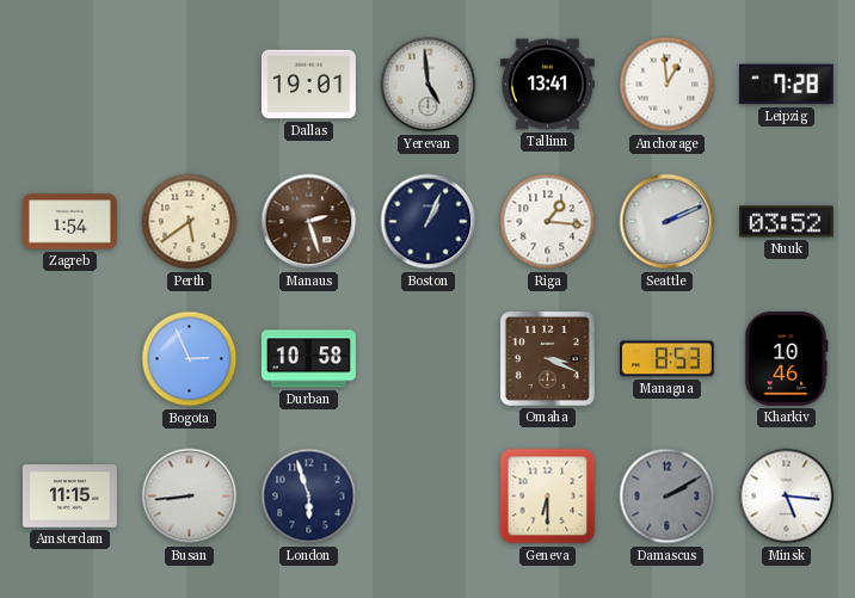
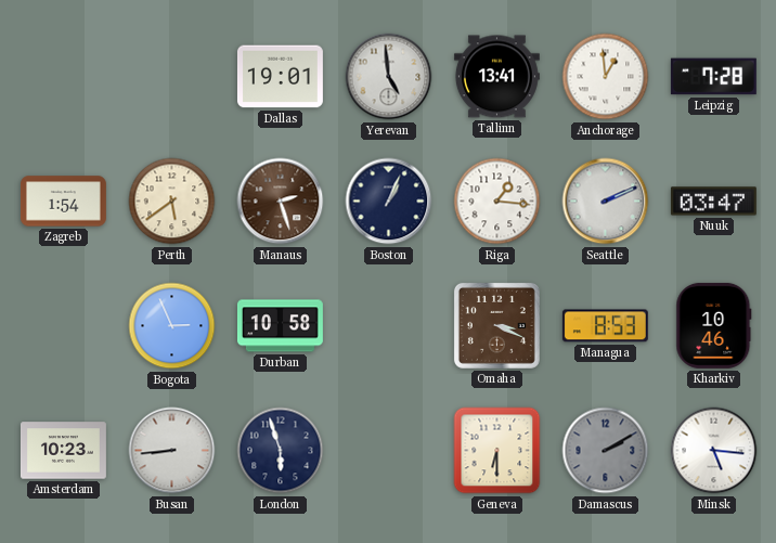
Nuuk: 03:52 -> 03:47
Amsterdam: 11:15 -> 10:23
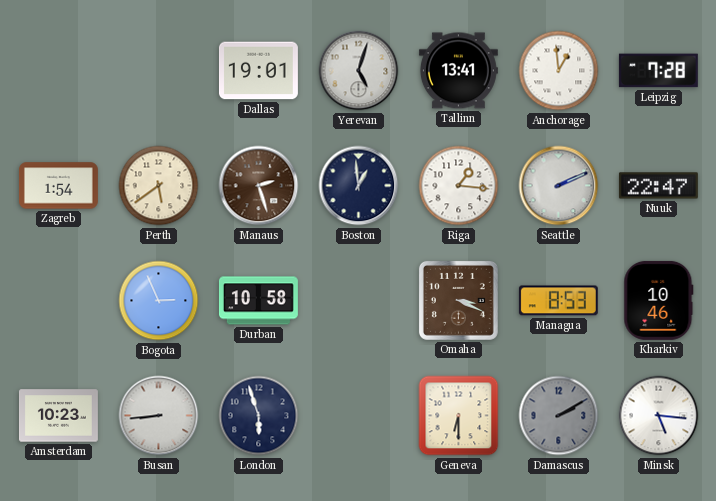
Yerevan: 4:59 -> 5:03
Boston: 1:04 -> 12:59
Nuuk: 03:47 -> 22:47
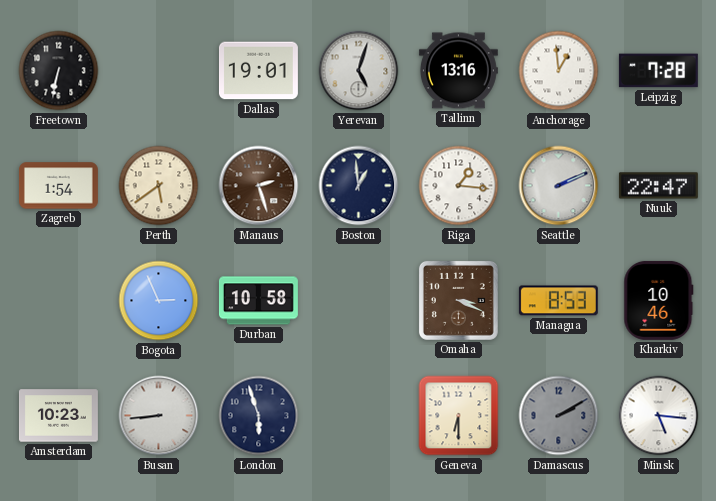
Freetown: none -> 6:32
Tallinn: 13:41 -> 13:16
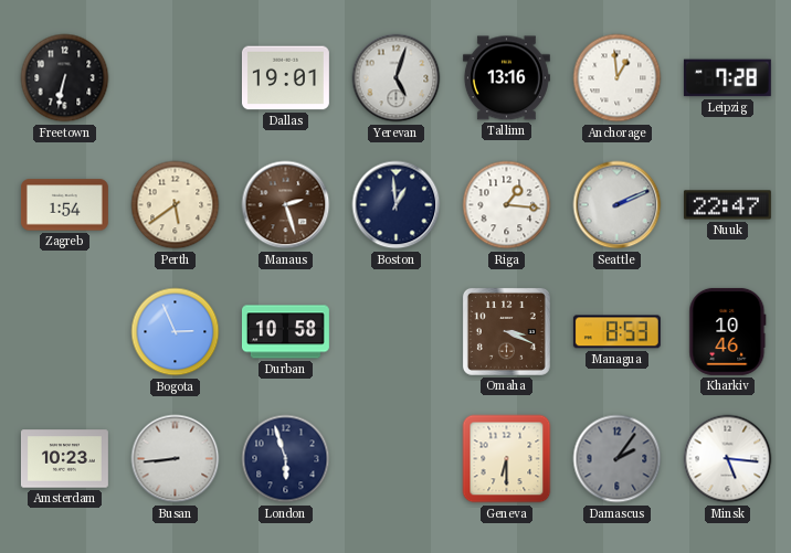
Damascus: 2:10 -> 2:06
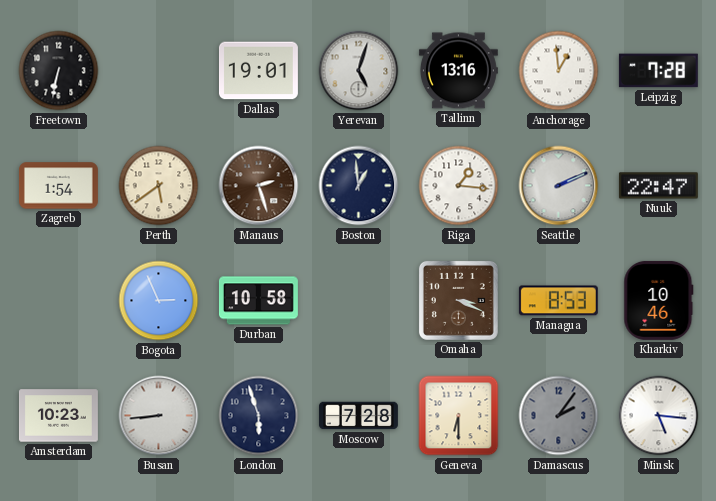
Moscow: none -> 7:28
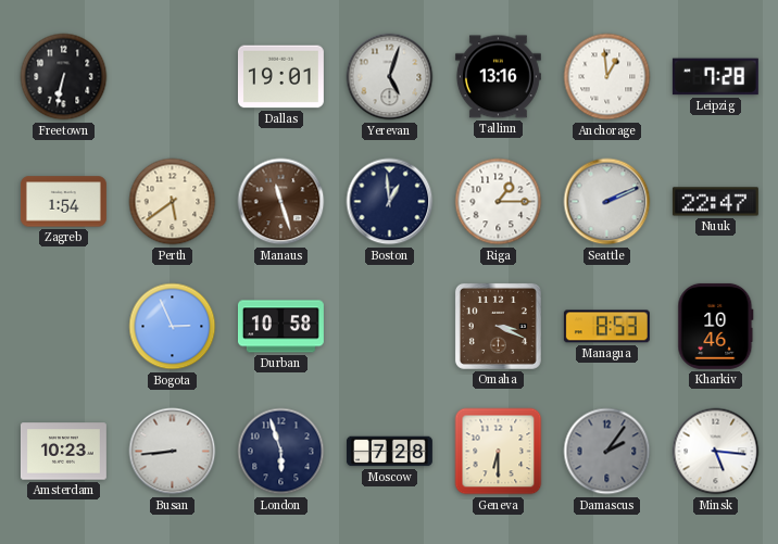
Manaus: 2:27 -> 11:27
Riga: 1:16 -> 1:15
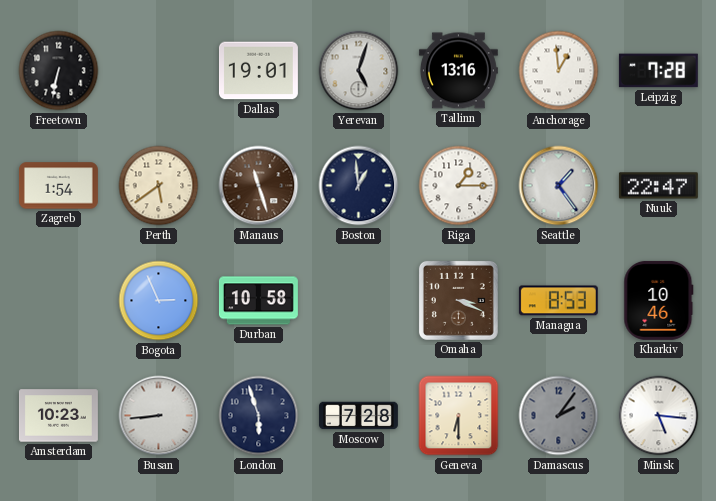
Seattle: 2:11 -> 1:24
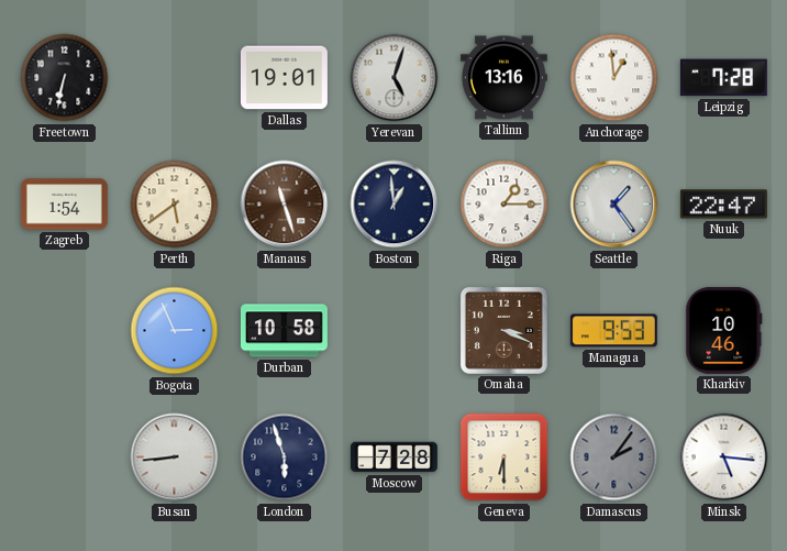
Managua: 8:53 -> 9:53
Amsterdam: 10:23 -> none
